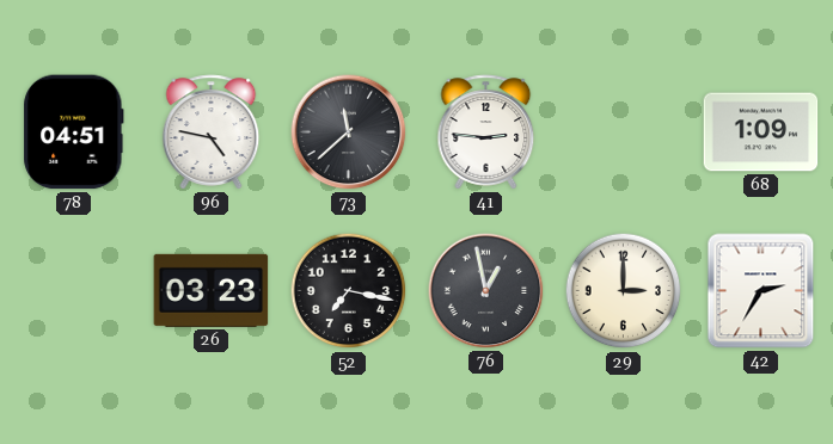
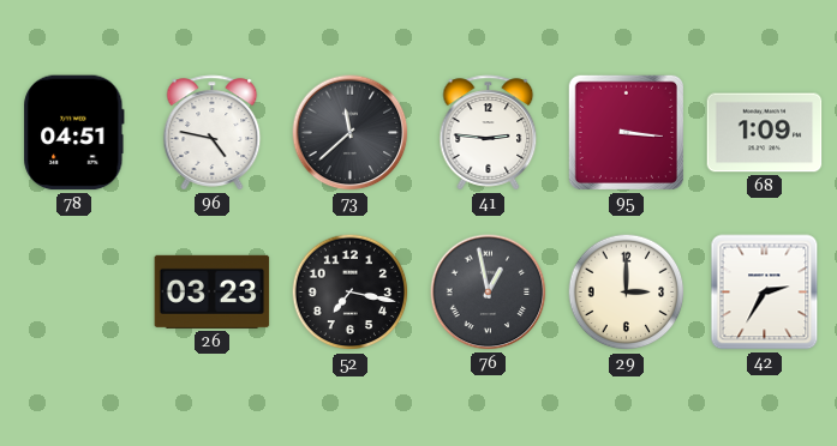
95: none -> 3:16
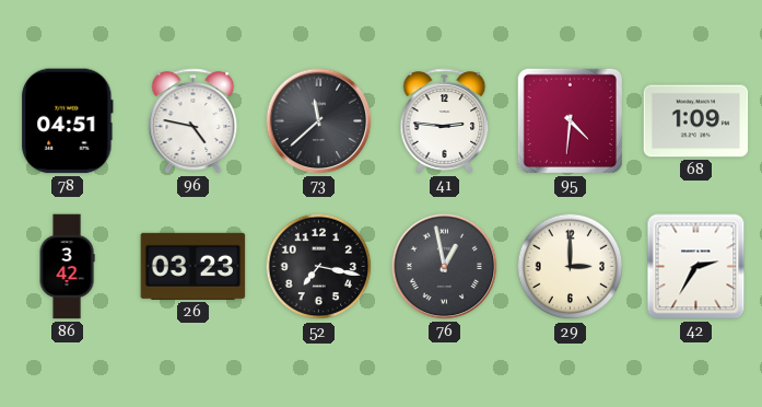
95: 3:16 -> 4:31
86: none -> 3:42
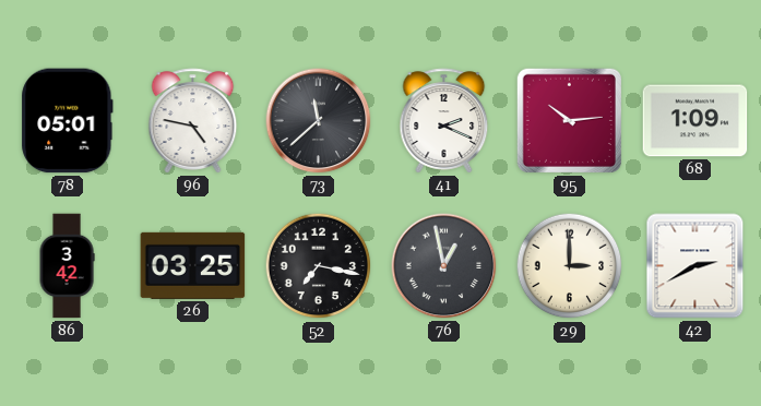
78: 04:51 -> 05:01
41: 2:46 -> 2:19
95: 4:31 -> 10:14
26: 03:23 -> 03:25
42: 2:35 -> 2:40
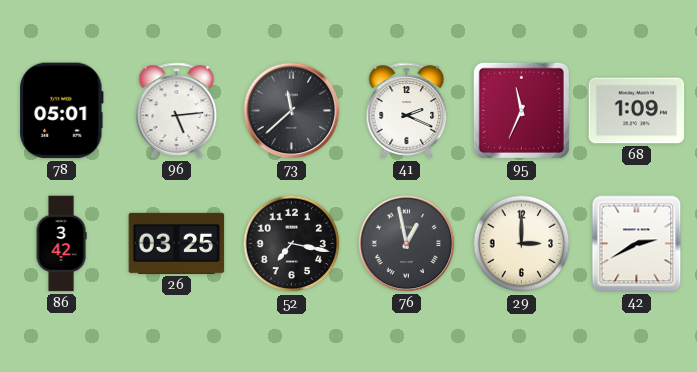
96: 4:47 -> 5:14
95: 10:14 -> 11:34
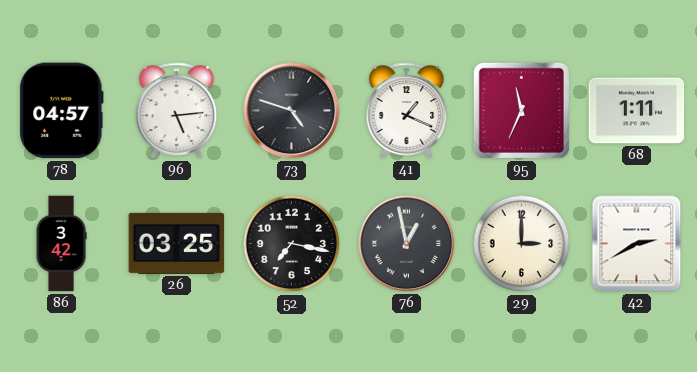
78: 05:01 -> 04:57
73: 11:38 -> 4:48
41: 2:19 -> 1:19
68: 1:09 -> 1:11
